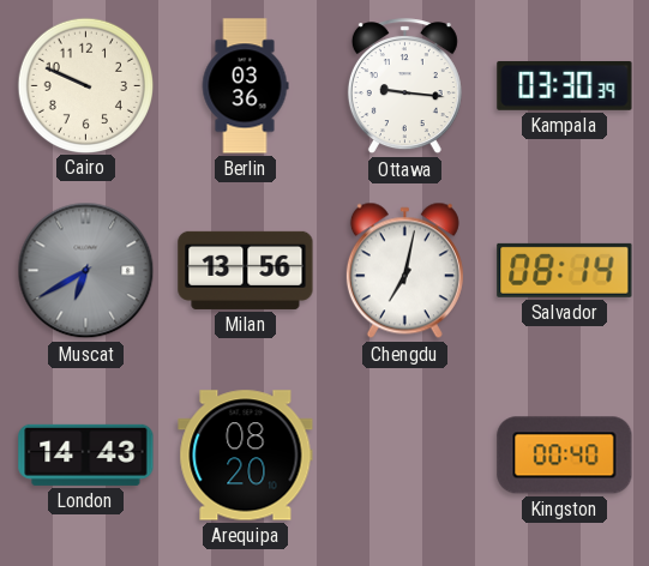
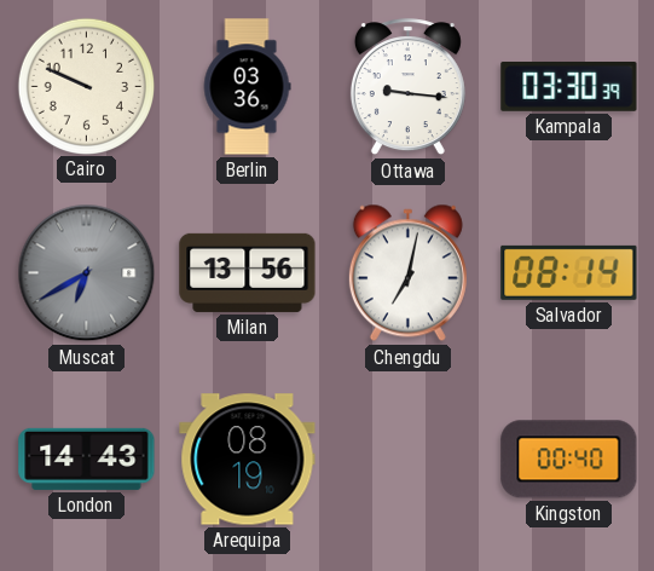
Arequipa: 08:20 -> 08:19
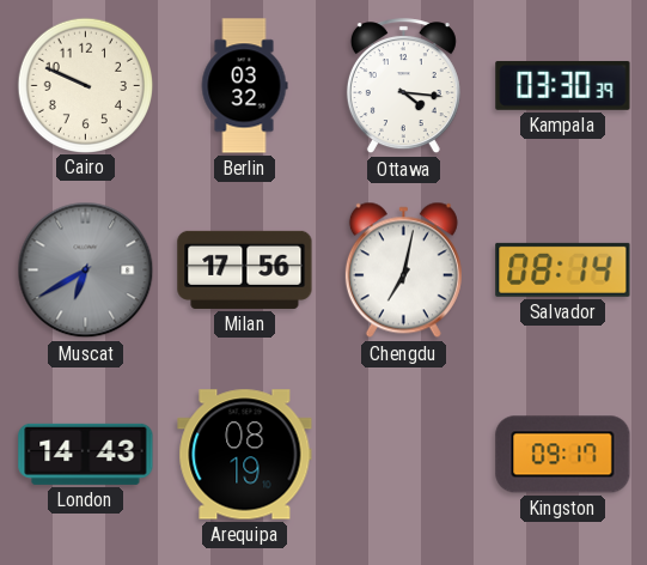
Berlin: 03:36 -> 03:32
Ottawa: 9:16 -> 4:16
Milan: 13:56 -> 17:56
Kingston: 00:40 -> 09:17
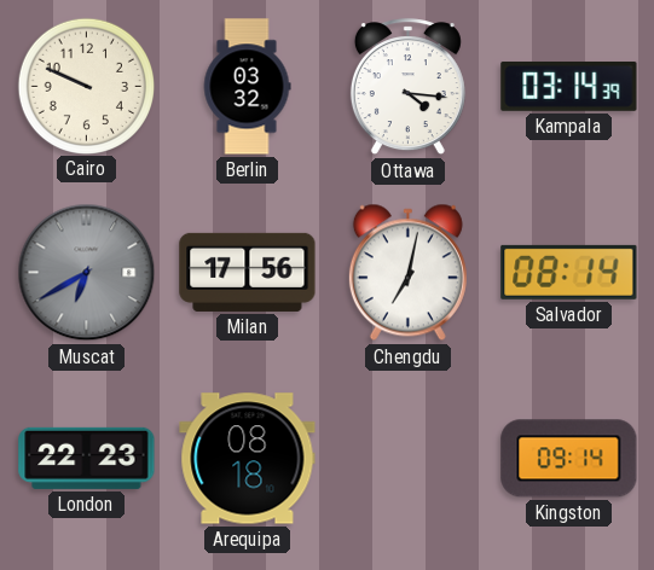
Kampala: 03:30 -> 03:14
London: 14:43 -> 22:23
Arequipa: 08:19 -> 08:18
Kingston: 09:17 -> 09:14
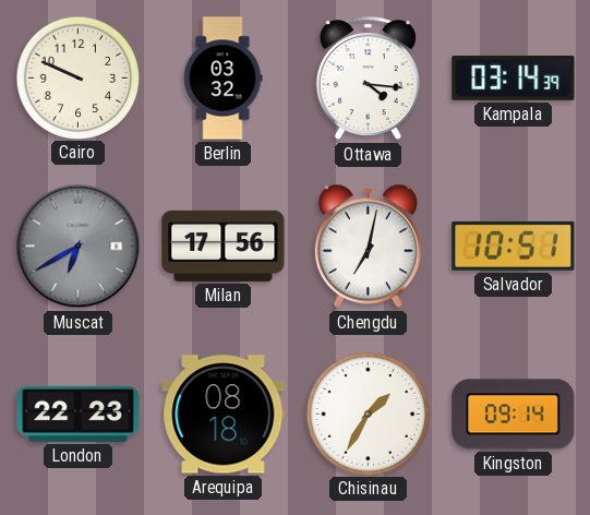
Salvador: 08:14 -> 10:51
Chisinau: none -> 1:35
